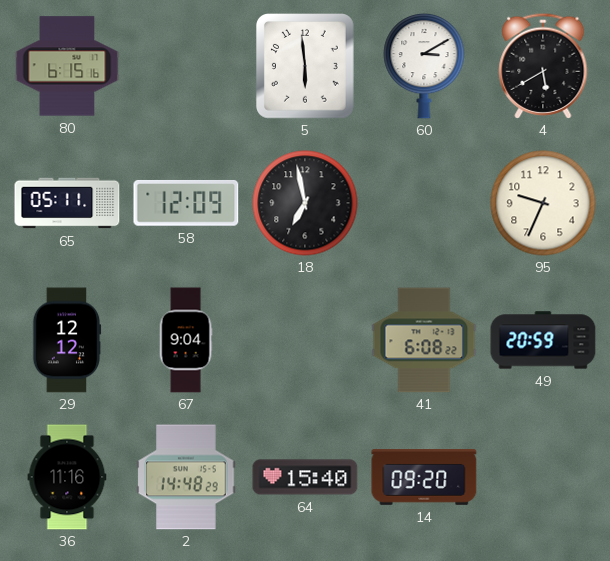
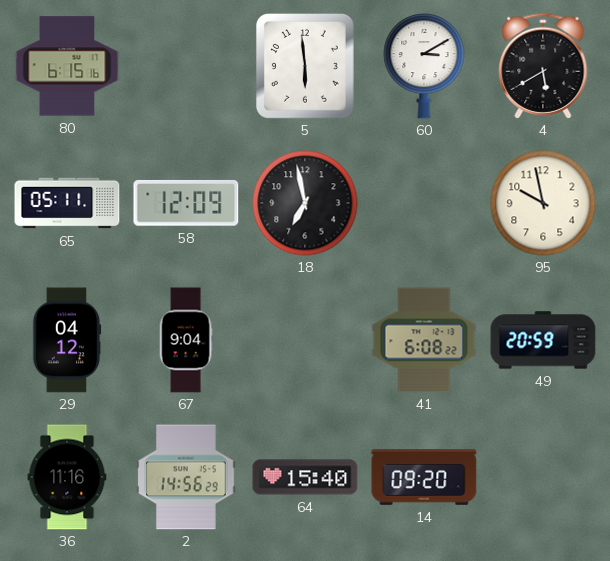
95: 9:34 -> 9:58
29: 12:12 -> 04:12
2: 14:48 -> 14:56
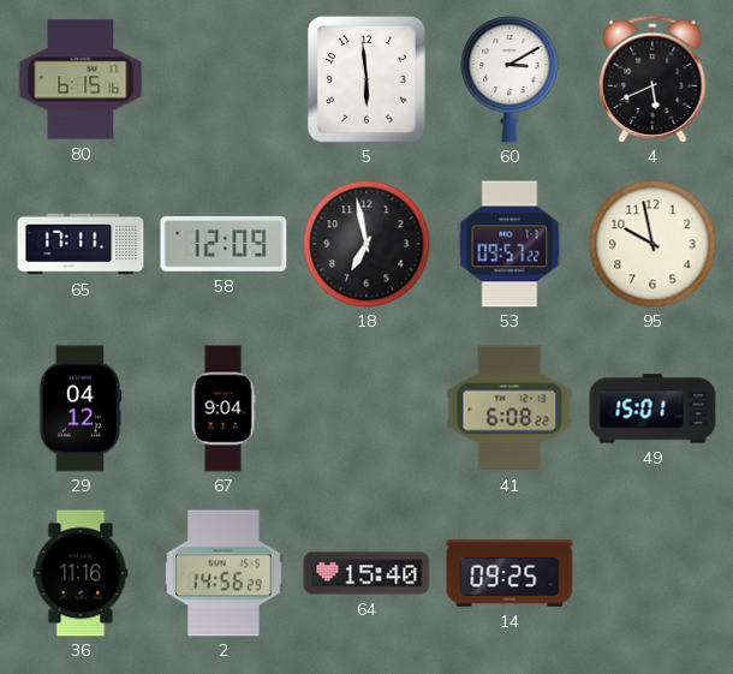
4: 5:40 -> 5:41
65: 05:11 -> 17:11
53: none -> 09:57
49: 20:59 -> 15:01
14: 09:20 -> 09:25
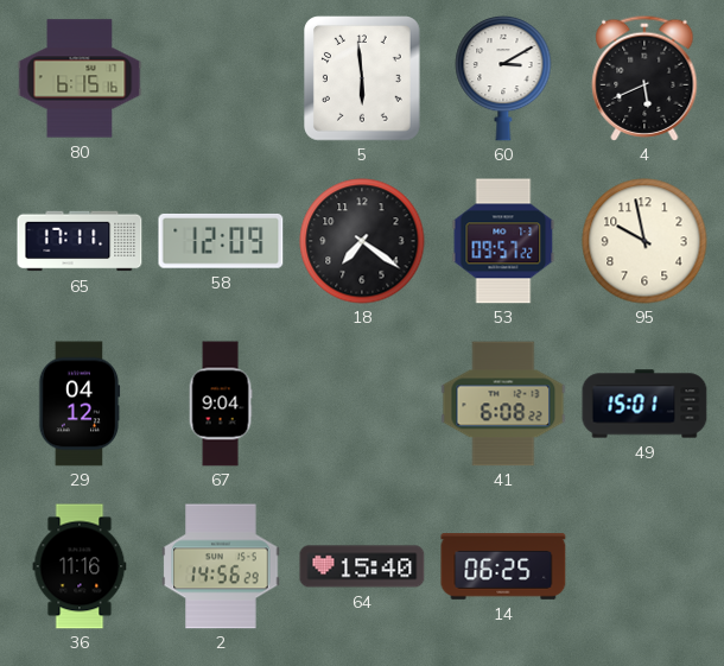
18: 6:58 -> 7:21
14: 09:25 -> 06:25
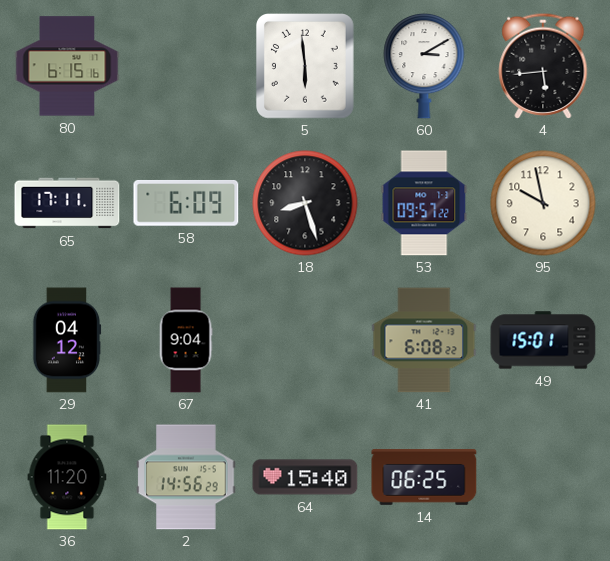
4: 5:41 -> 5:44
58: 12:09 -> 6:09
18: 7:21 -> 8:27
36: 11:16 -> 11:20
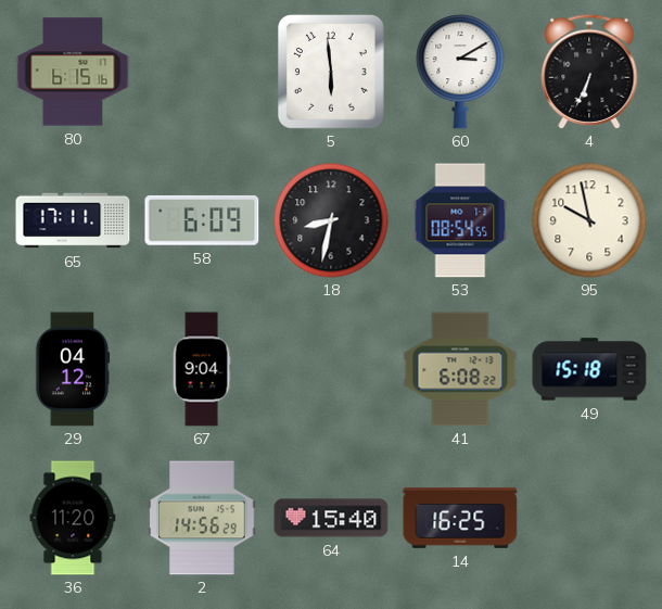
4: 5:44 -> 6:34
18: 8:27 -> 8:32
53: 09:57 -> 08:54
49: 15:01 -> 15:18
14: 06:25 -> 16:25
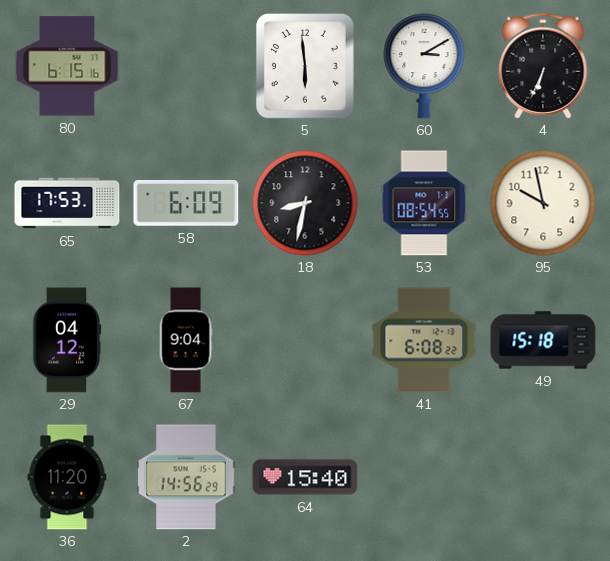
65: 17:11 -> 17:53
14: 16:25 -> none
